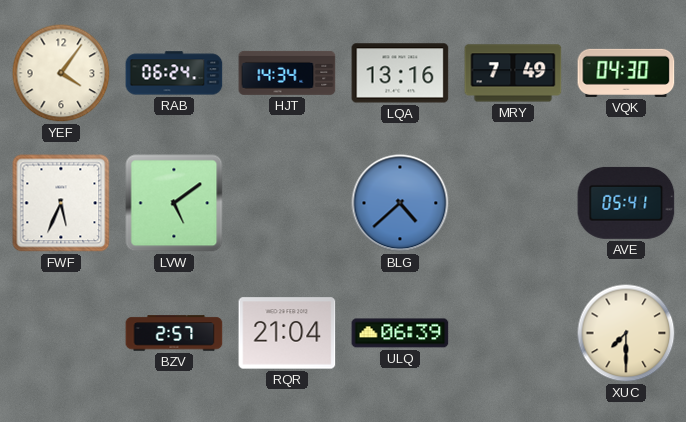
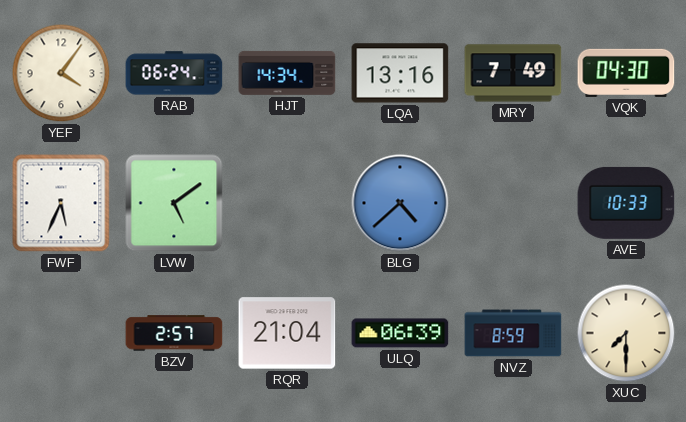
AVE: 05:41 -> 10:33
NVZ: none -> 8:59
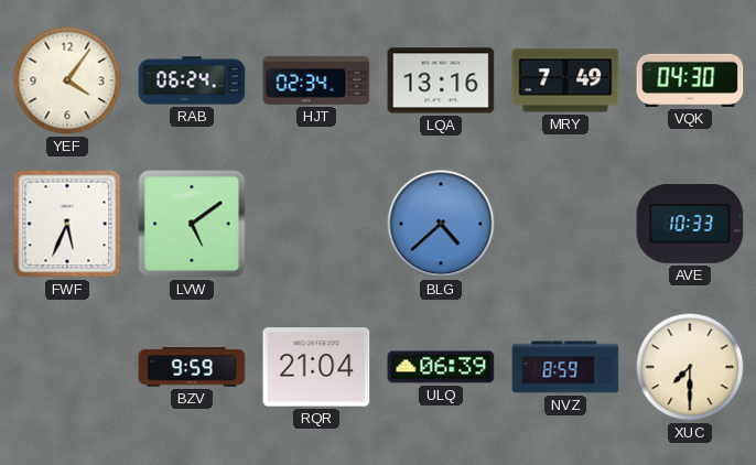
HJT: 14:34 -> 02:34
BZV: 2:57 -> 9:59
